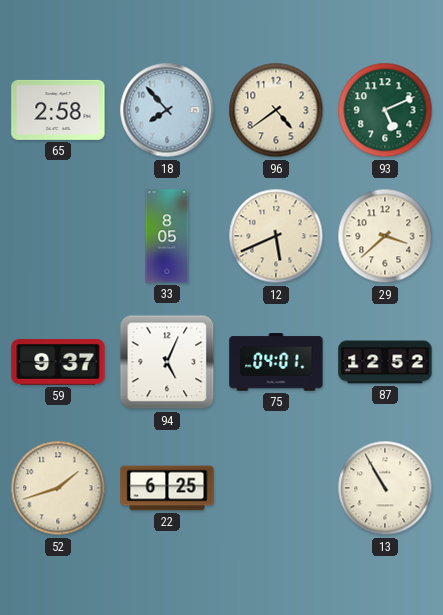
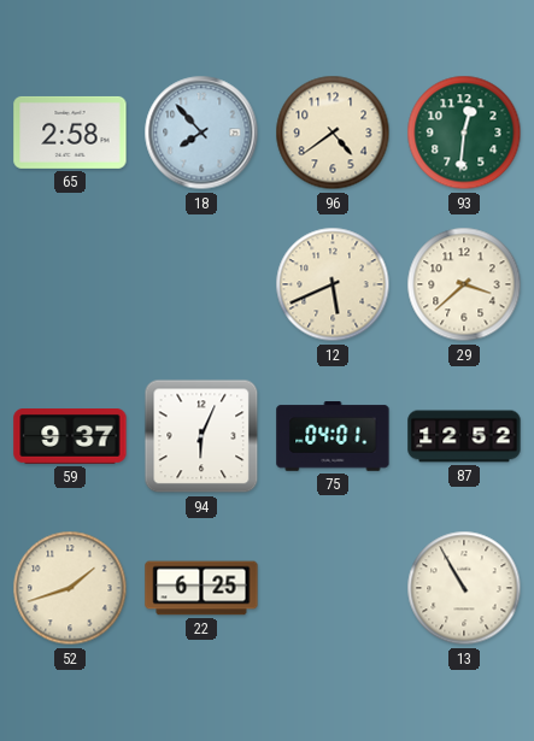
93: 5:11 -> 12:31
33: 8:05 -> none
94: 5:04 -> 6:04
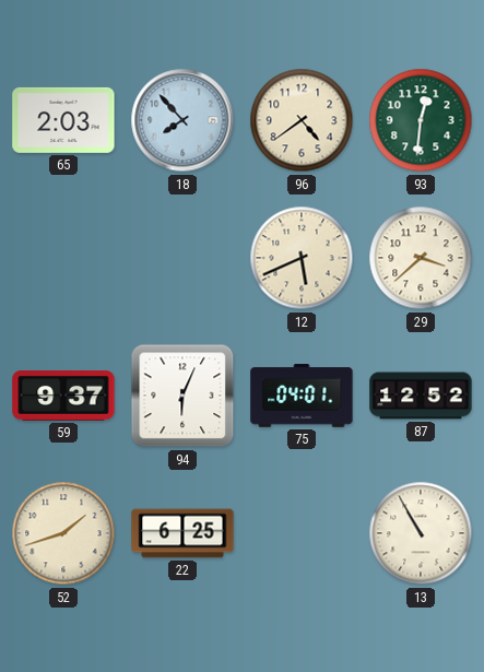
65: 2:58 -> 2:03
